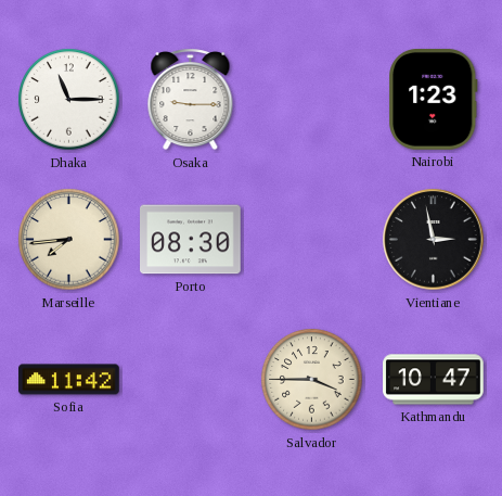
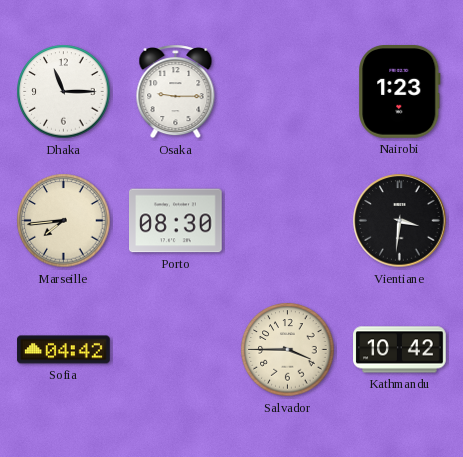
Vientiane: 2:58 -> 3:31
Sofia: 11:42 -> 04:42
Kathmandu: 10:47 -> 10:42
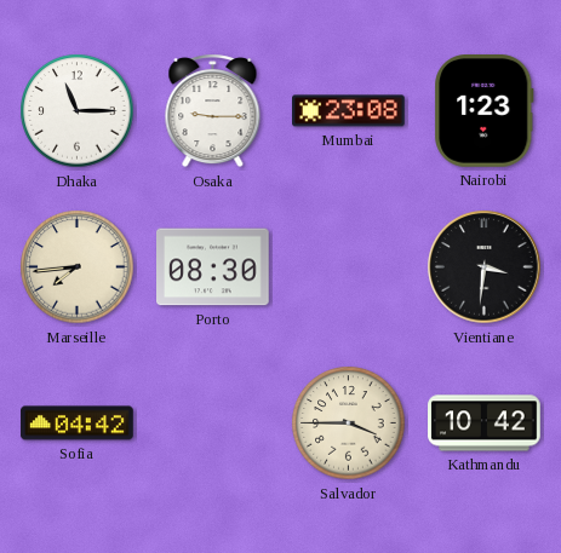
Mumbai: none -> 23:08
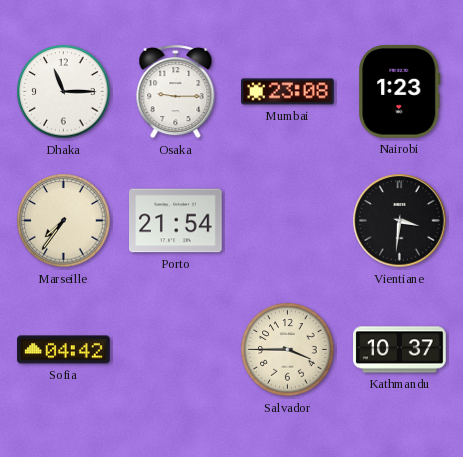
Marseille: 7:44 -> 7:36
Porto: 08:30 -> 21:54
Kathmandu: 10:42 -> 10:37
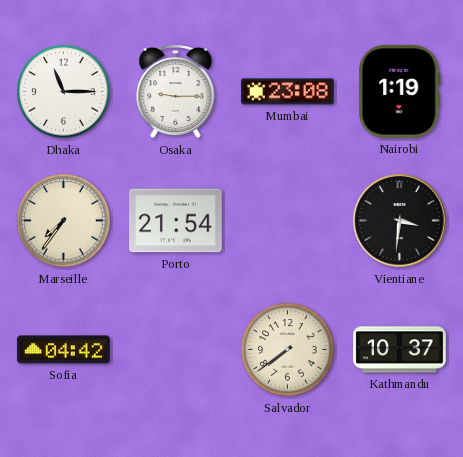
Nairobi: 1:23 -> 1:19
Salvador: 3:45 -> 7:39
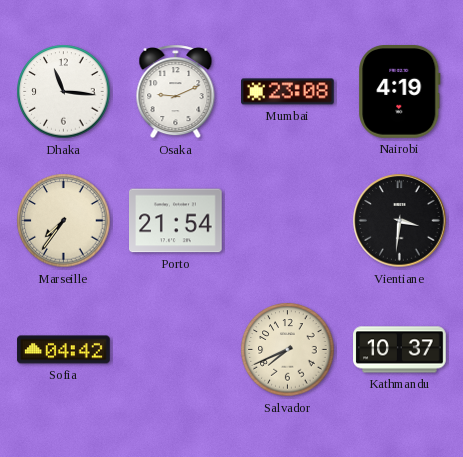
Dhaka: 11:15 -> 11:16
Osaka: 9:15 -> 9:11
Nairobi: 1:19 -> 4:19
Salvador: 7:39 -> 7:41
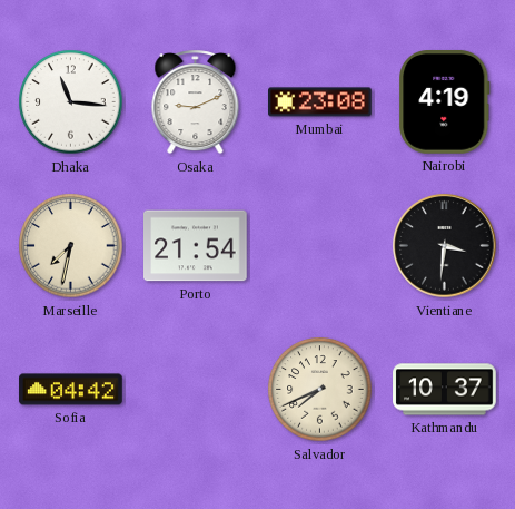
Marseille: 7:36 -> 7:32
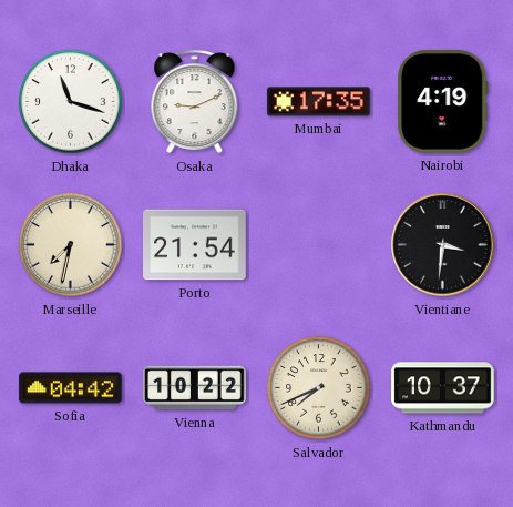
Dhaka: 11:16 -> 11:18
Mumbai: 23:08 -> 17:35
Vienna: none -> 10:22
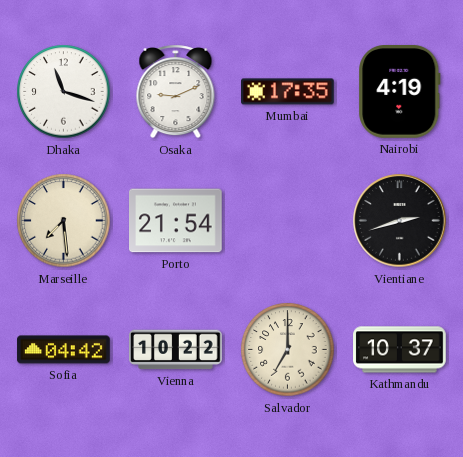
Marseille: 7:32 -> 7:29
Vientiane: 3:31 -> 2:42
Salvador: 7:41 -> 7:00
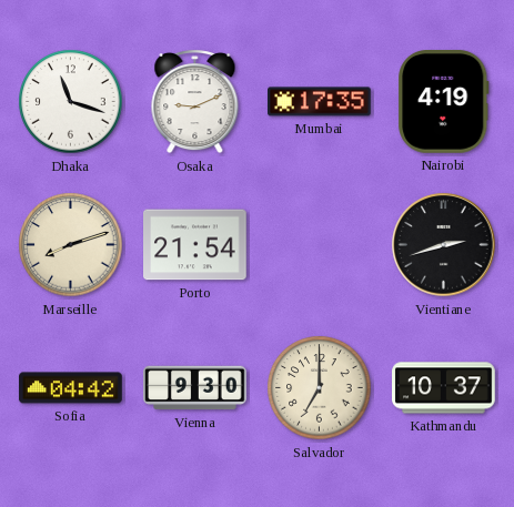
Marseille: 7:29 -> 8:12
Vienna: 10:22 -> 9:30
